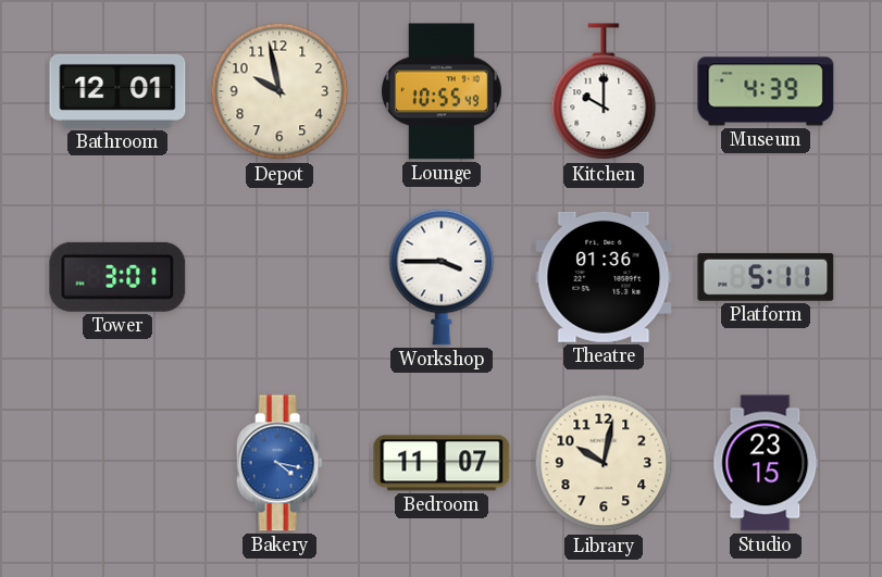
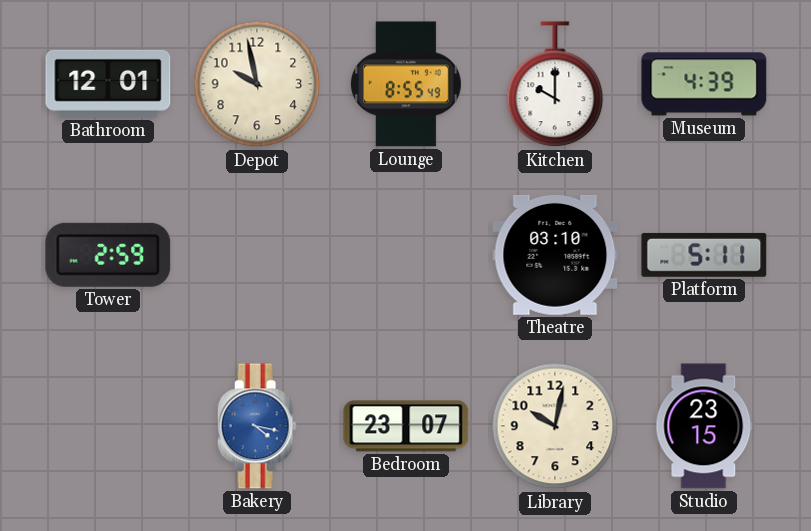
Lounge: 10:55 -> 8:55
Tower: 3:01 -> 2:59
Workshop: 3:45 -> none
Theatre: 01:36 -> 03:10
Bedroom: 11:07 -> 23:07
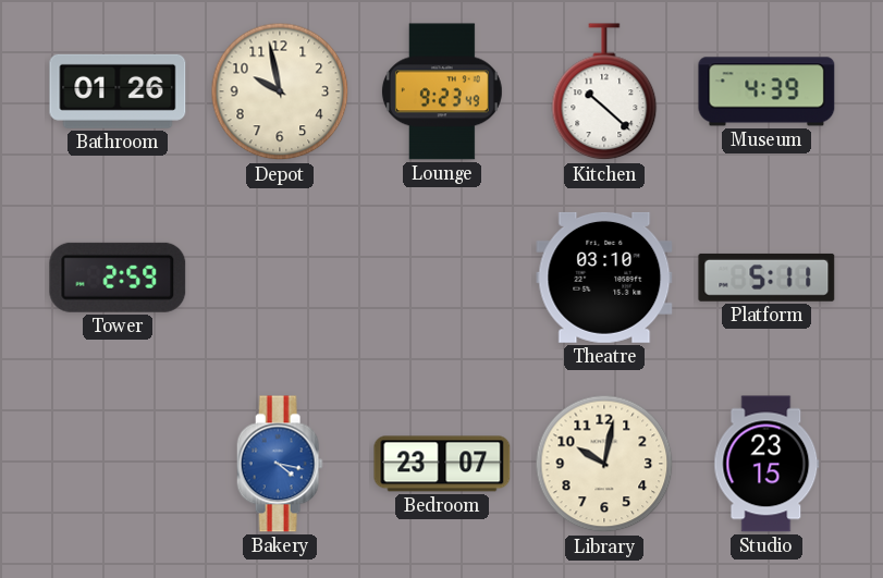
Bathroom: 12:01 -> 01:26
Lounge: 8:55 -> 9:23
Kitchen: 10:00 -> 10:22
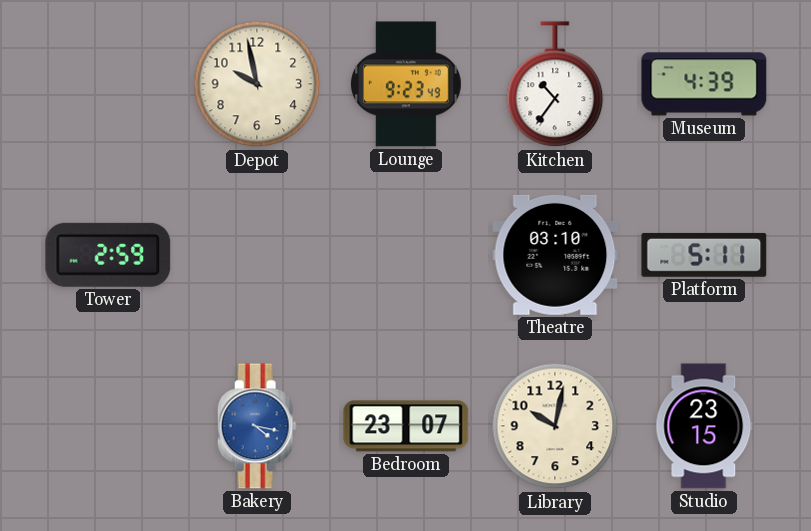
Bathroom: 01:26 -> none
Kitchen: 10:22 -> 10:36
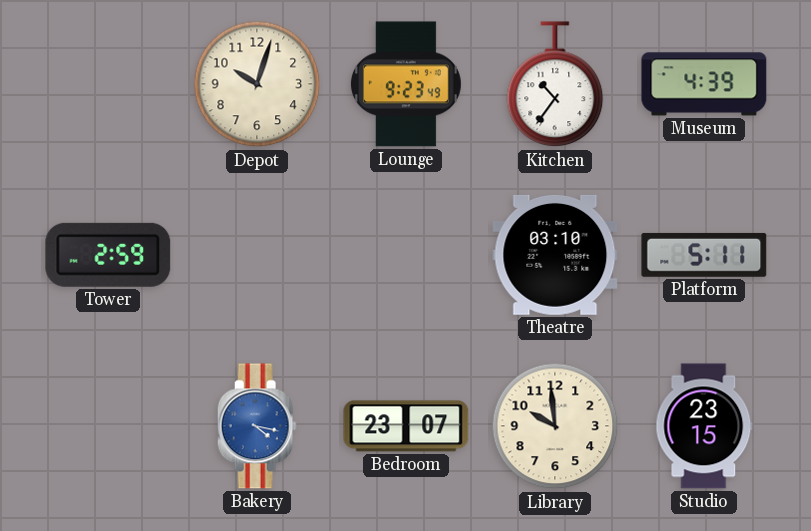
Depot: 9:58 -> 10:03
Library: 10:02 -> 9:59
